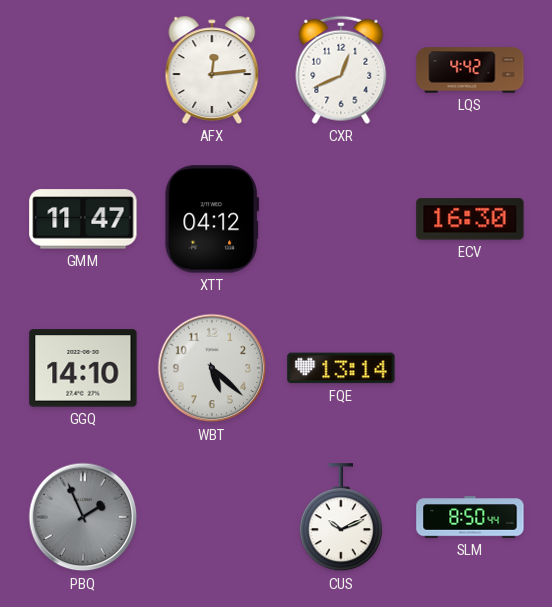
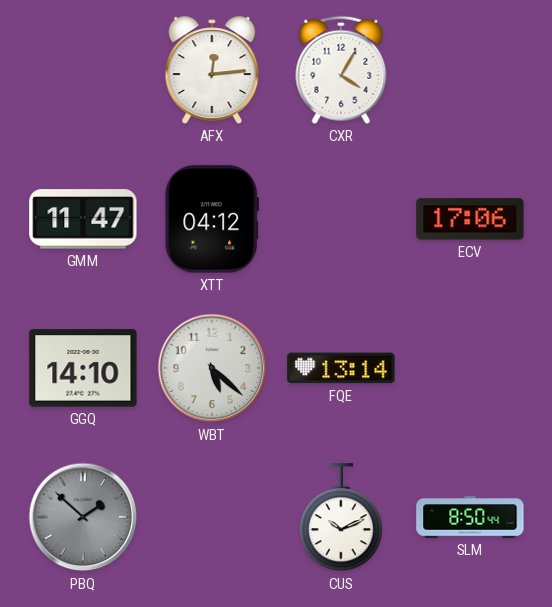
CXR: 12:41 -> 4:05
LQS: 4:42 -> none
ECV: 16:30 -> 17:06
PBQ: 1:56 -> 1:52
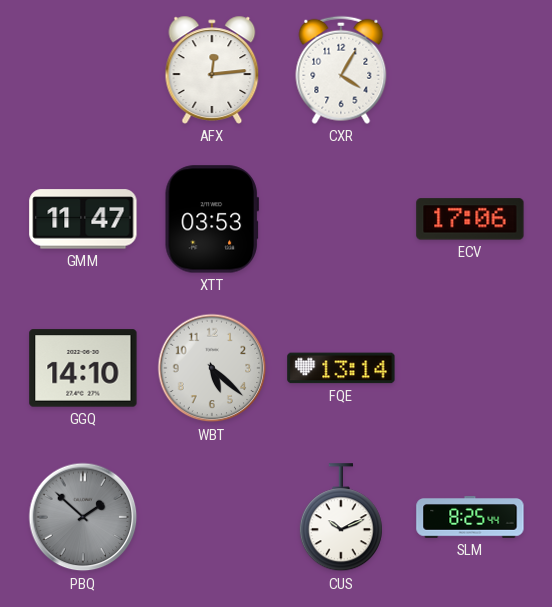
XTT: 04:12 -> 03:53
SLM: 8:50 -> 8:25
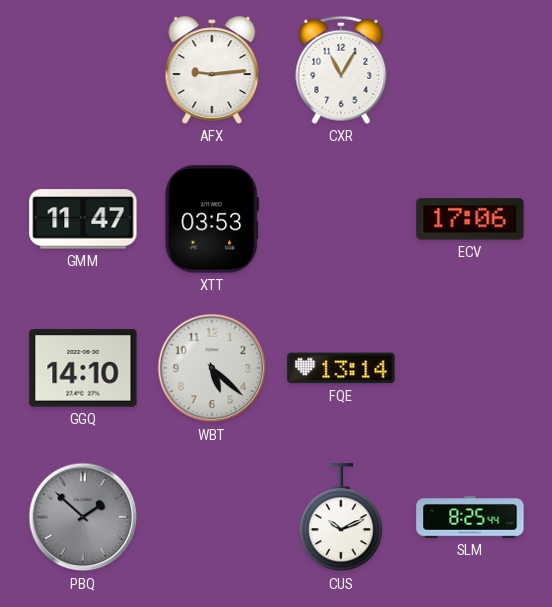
AFX: 12:14 -> 9:14
CXR: 4:05 -> 11:05
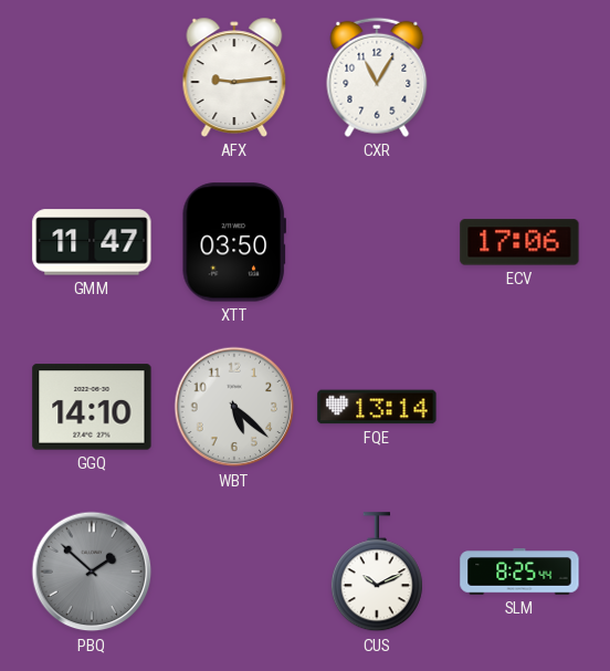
XTT: 03:53 -> 03:50
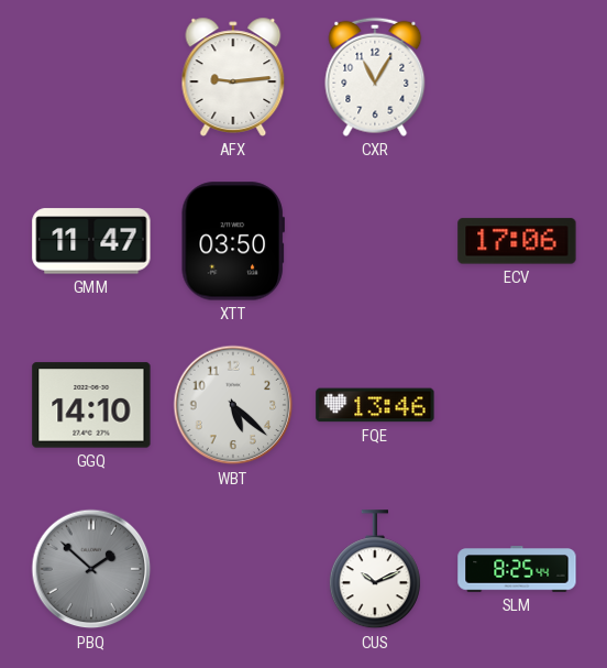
FQE: 13:14 -> 13:46
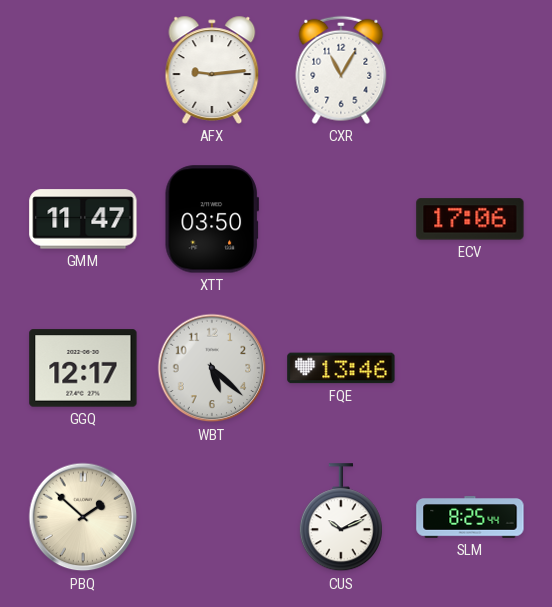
GGQ: 14:10 -> 12:17
PBQ dial: grey -> cream
